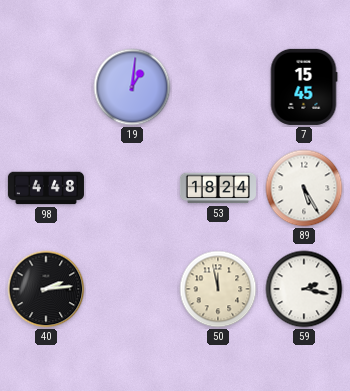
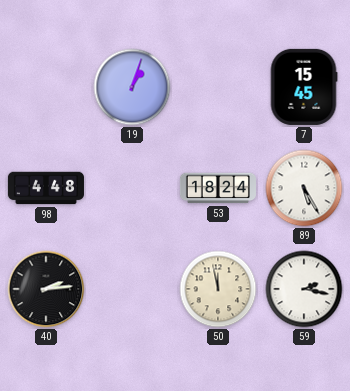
19: 1:01 -> 1:03
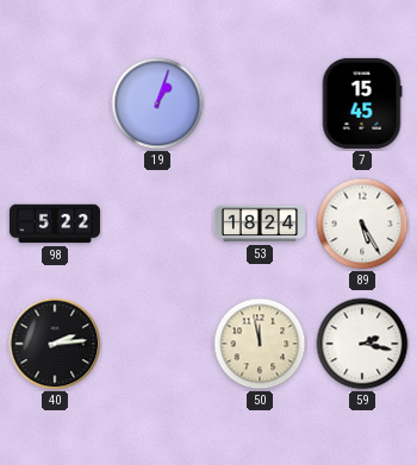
98: 4:48 -> 5:22
